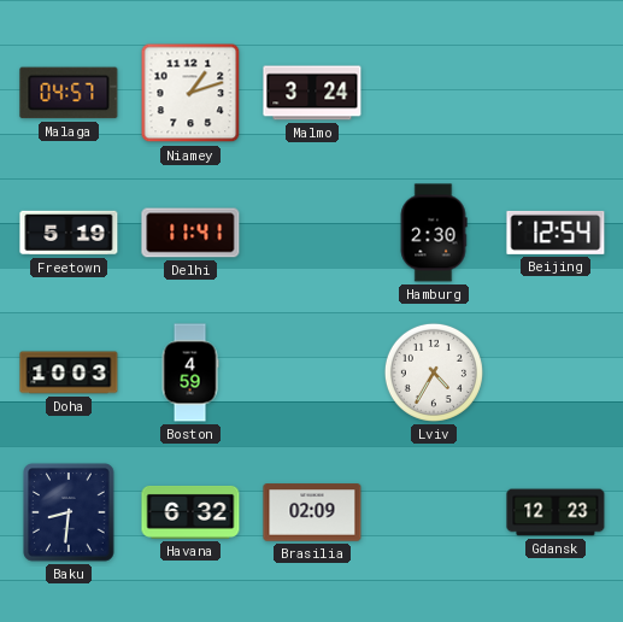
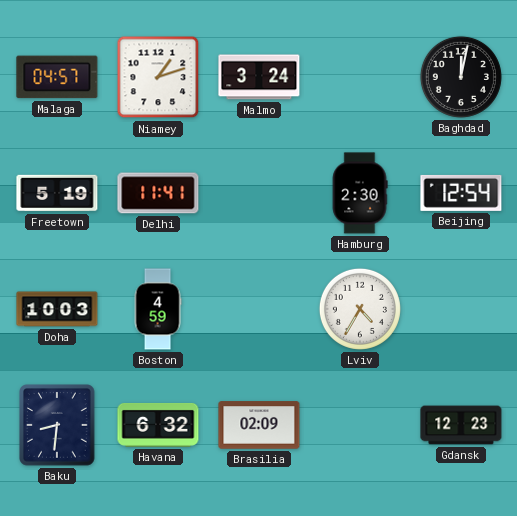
Baghdad: none -> 12:02
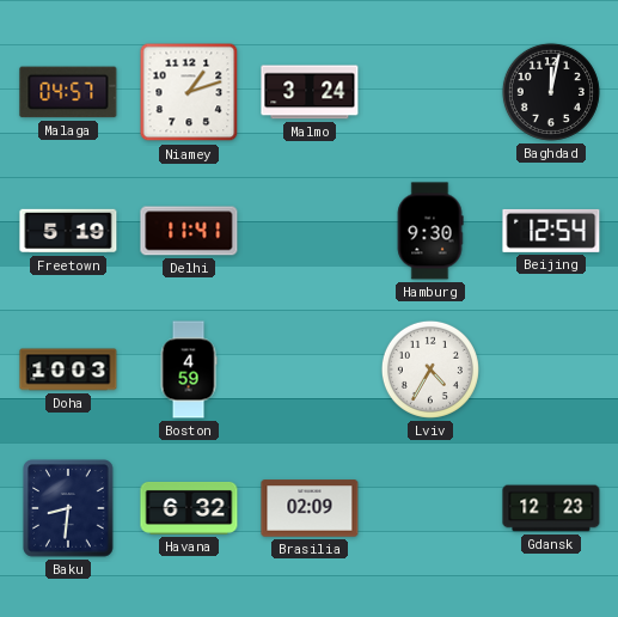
Hamburg: 2:30 -> 9:30
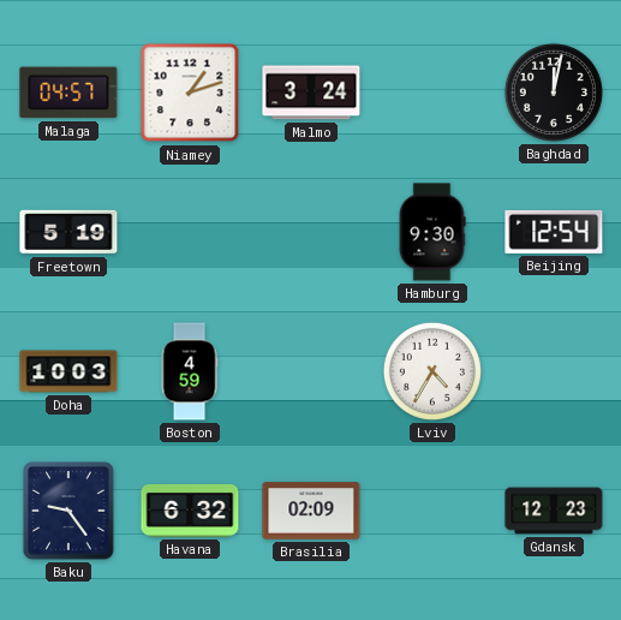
Delhi: 11:41 -> none
Baku: 8:31 -> 9:24
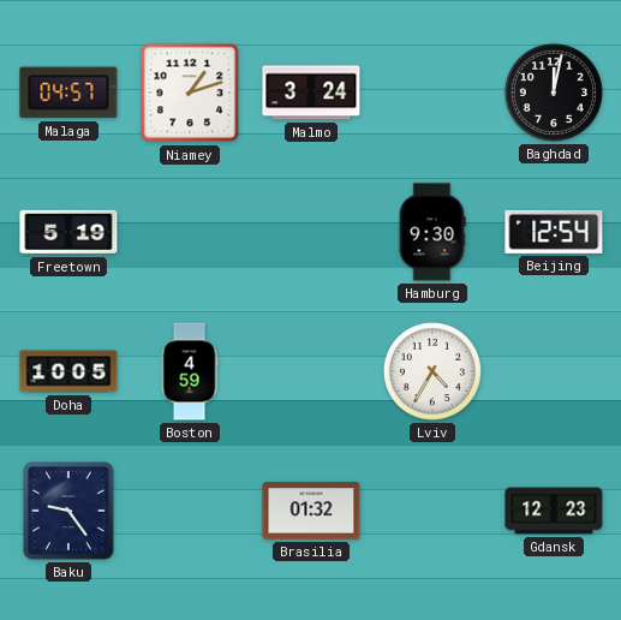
Doha: 10:03 -> 10:05
Havana: 6:32 -> none
Brasilia: 02:09 -> 01:32
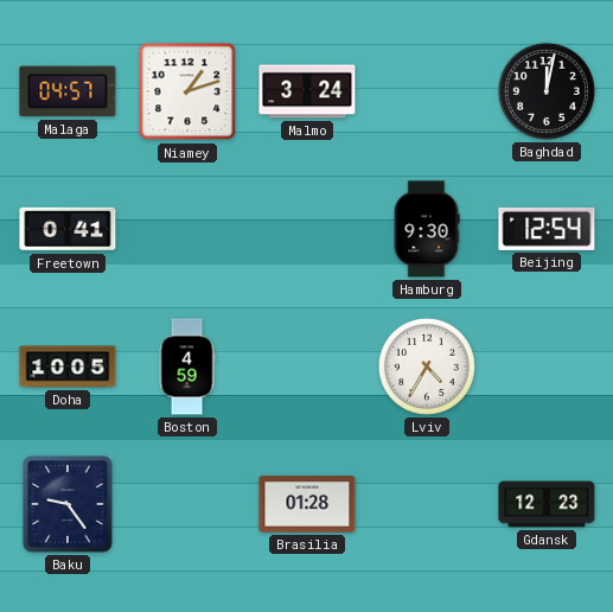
Freetown: 5:19 -> 0:41
Brasilia: 01:32 -> 01:28
